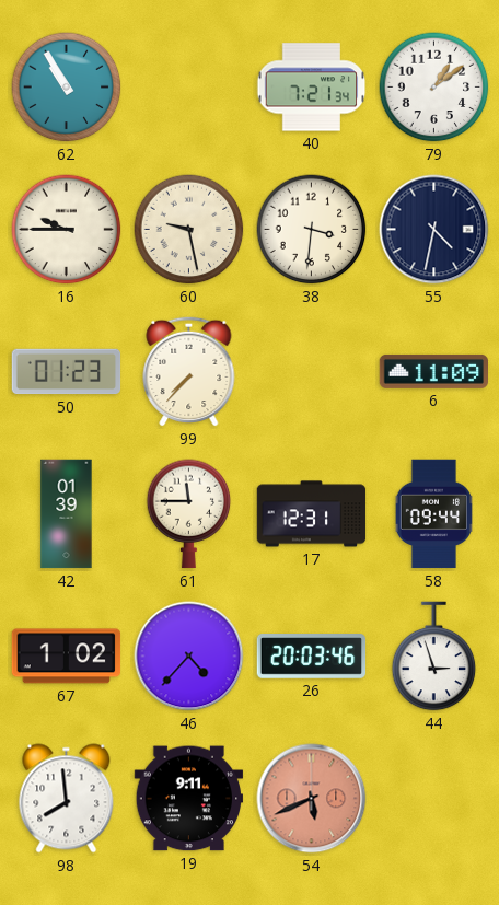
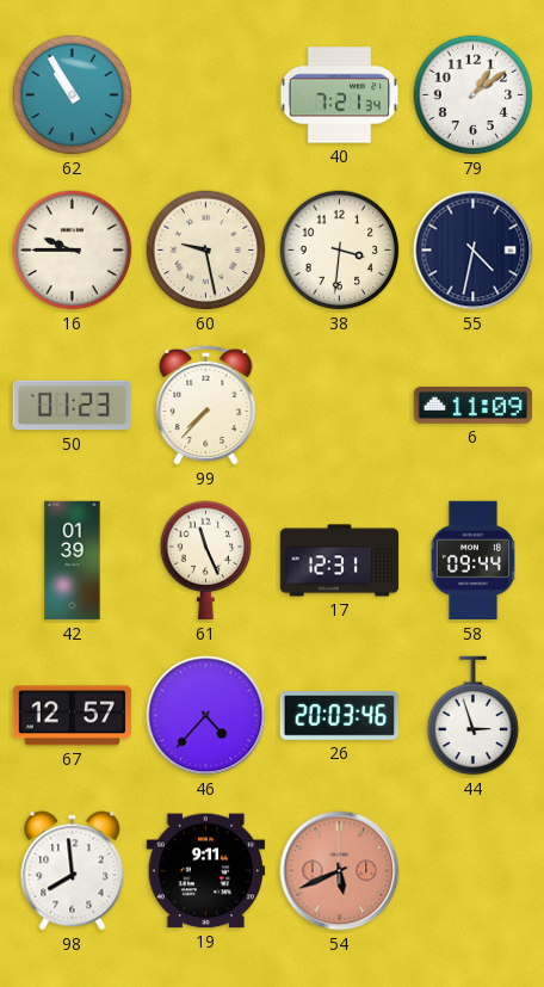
61: 11:45 -> 11:26
67: 1:02 -> 12:57
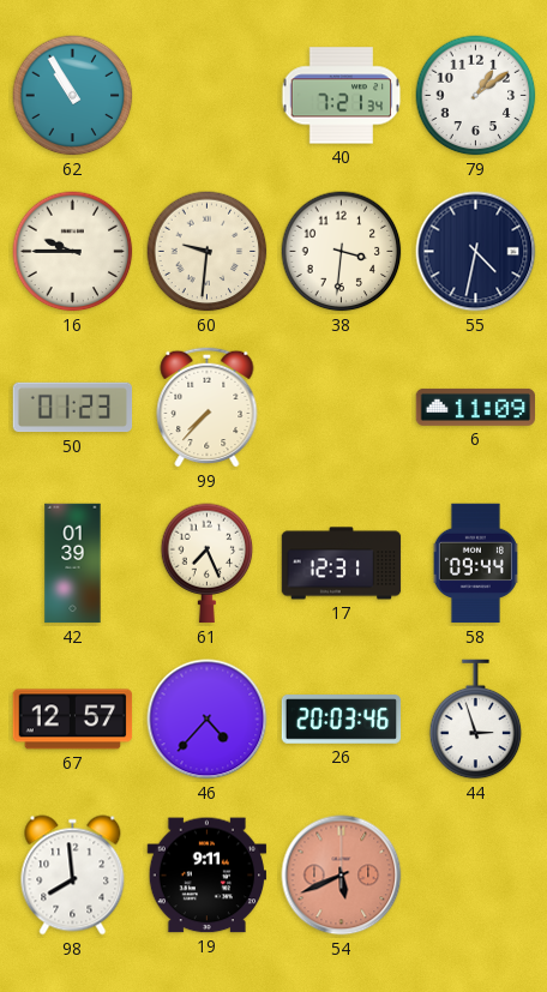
60: 9:28 -> 9:31
61: 11:26 -> 7:26
